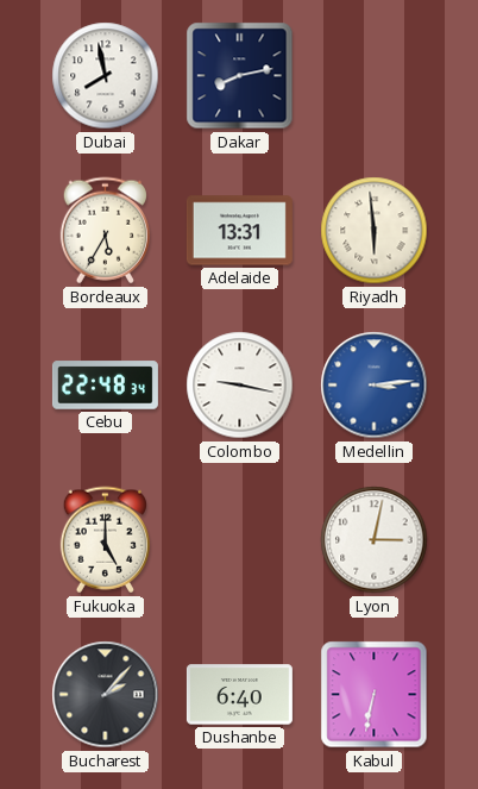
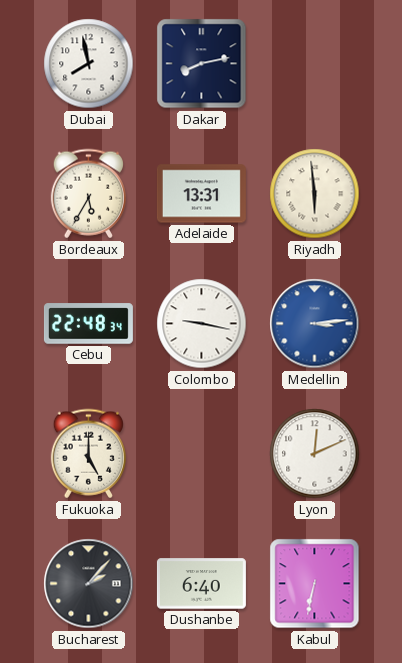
Lyon: 3:02 -> 12:11
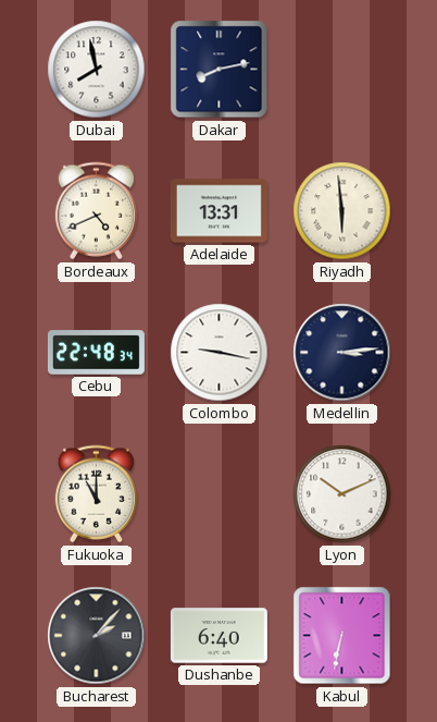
Bordeaux: 5:35 -> 4:41
Medellin dial: blue -> navy
Fukuoka: 5:00 -> 11:00
Lyon: 12:11 -> 10:11
